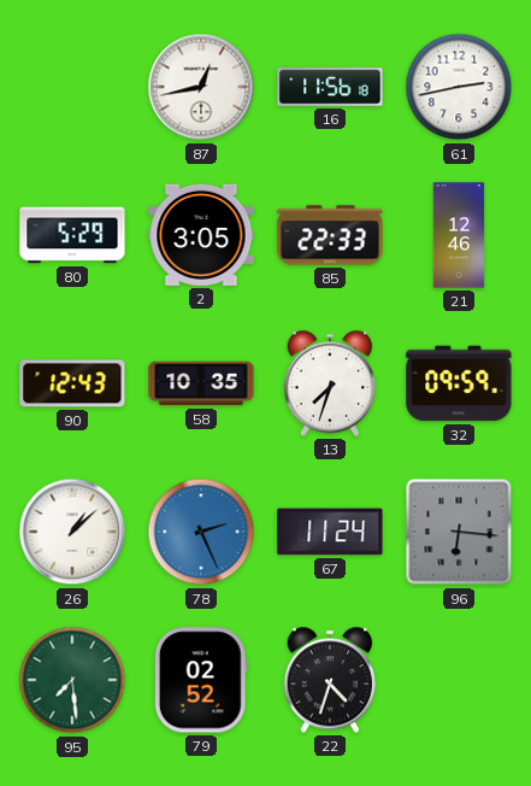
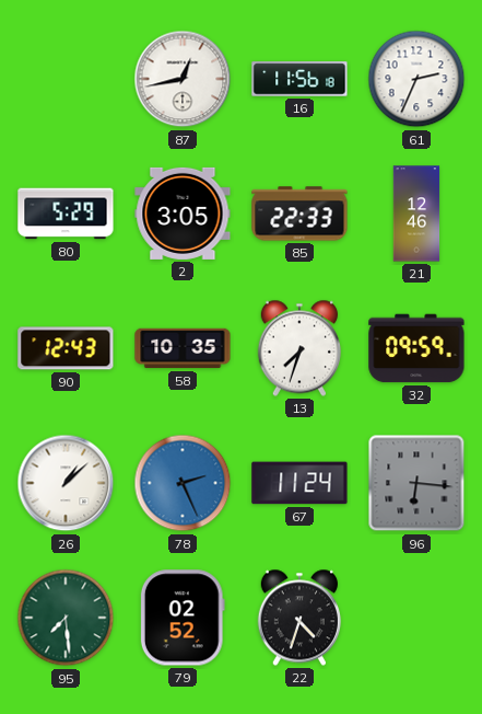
61: 2:43 -> 2:34
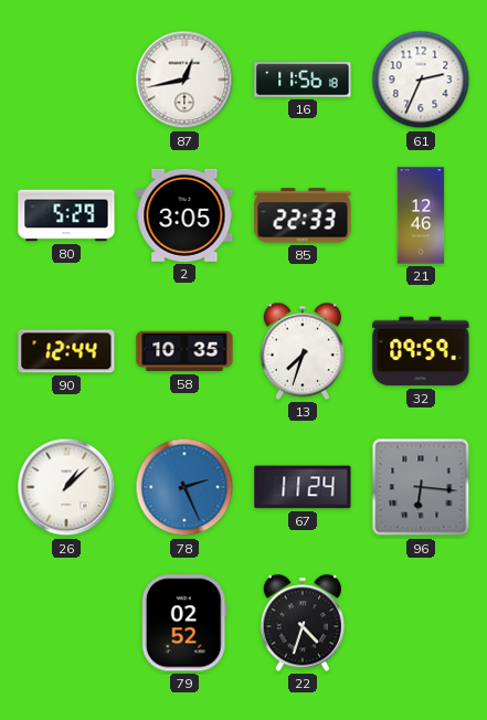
90: 12:43 -> 12:44
95: 7:29 -> none
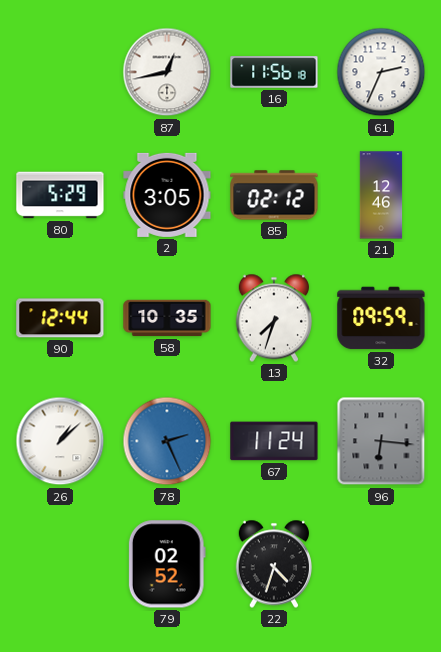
85: 22:33 -> 02:12
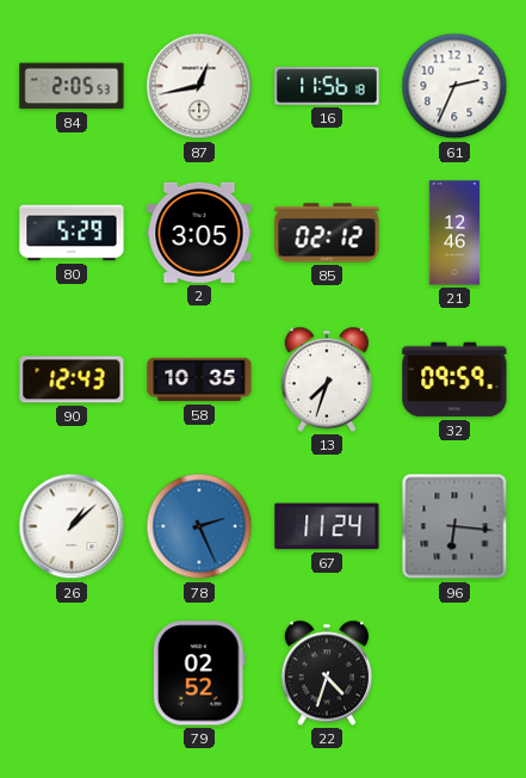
84: none -> 2:05
90: 12:44 -> 12:43
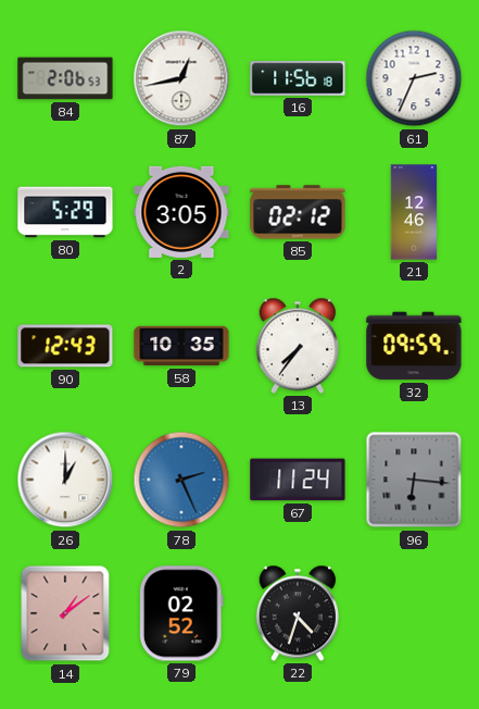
84: 2:05 -> 2:06
13: 7:33 -> 7:36
26: 1:08 -> 1:00
14: none -> 1:09
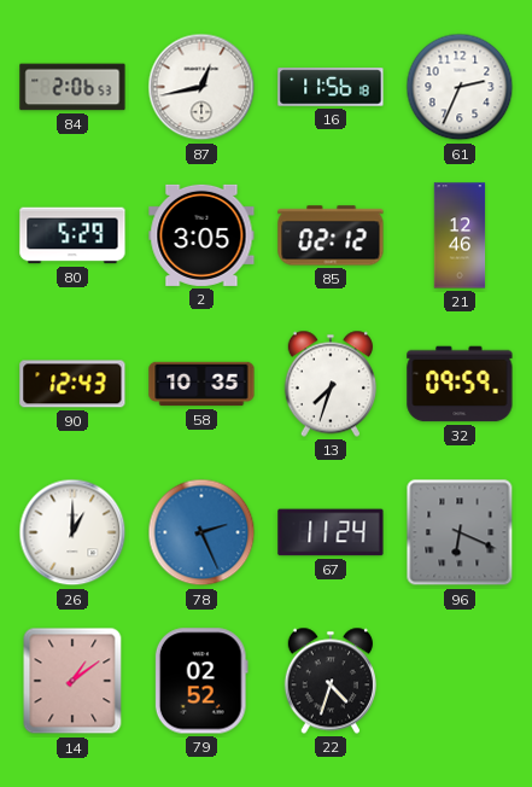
13: 7:36 -> 7:33
96: 6:16 -> 6:19
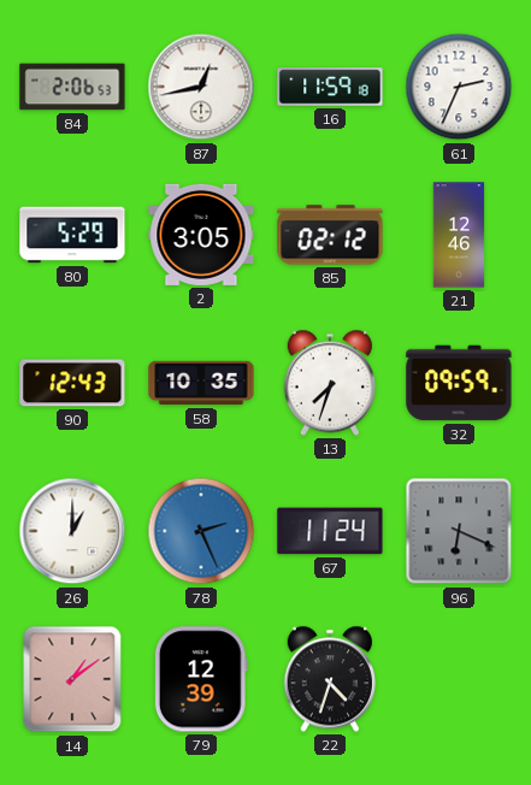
16: 11:56 -> 11:59
79: 02:52 -> 12:39
